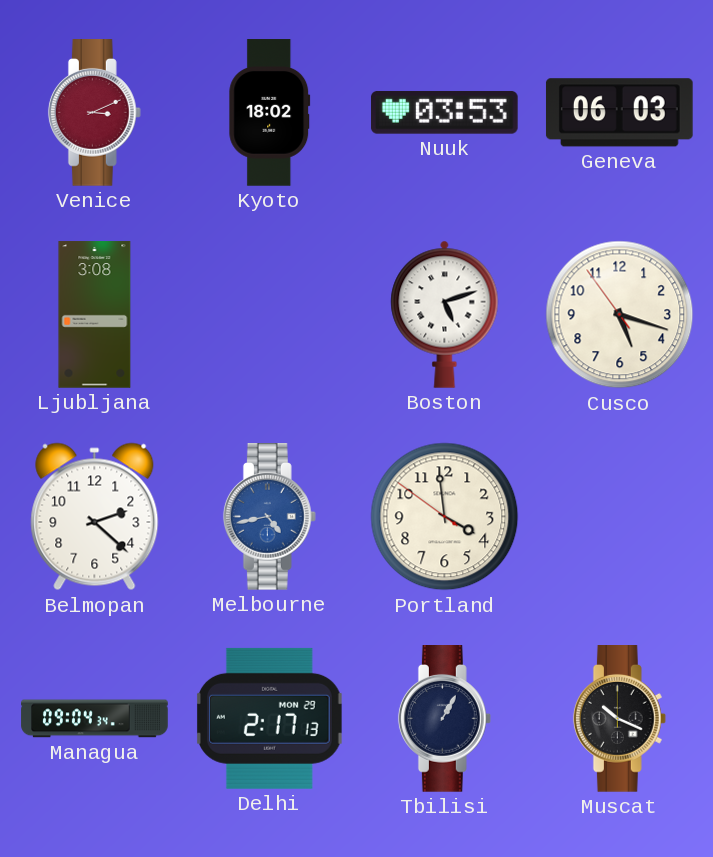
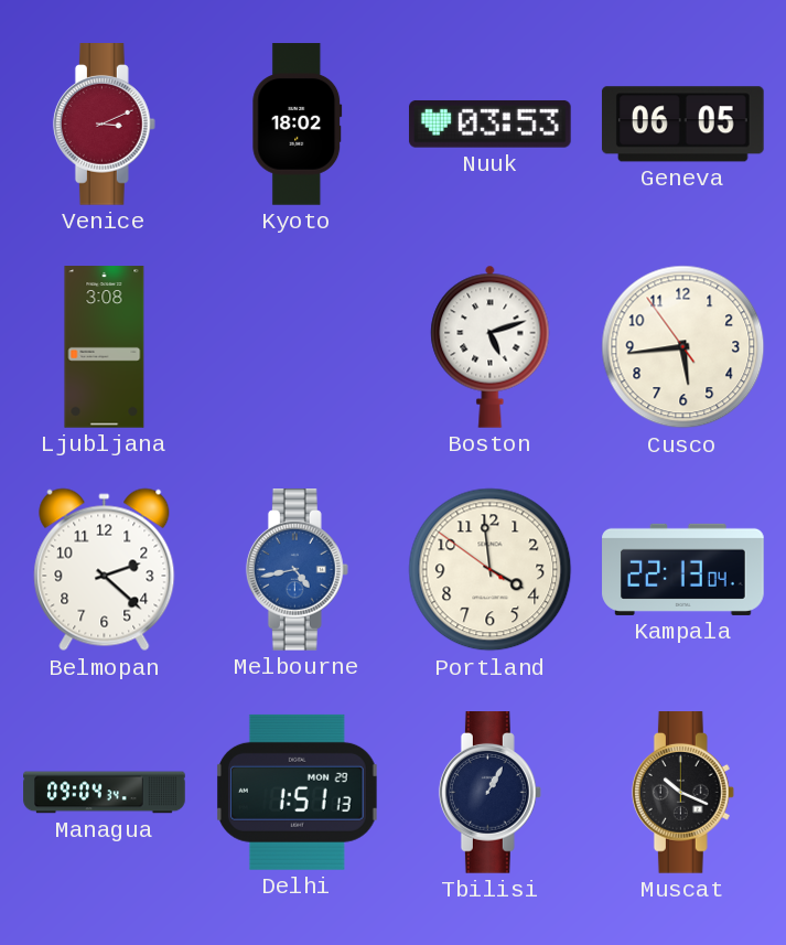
Geneva: 06:03 -> 06:05
Cusco: 5:17 -> 5:43
Kampala: none -> 22:13
Delhi: 2:17 -> 1:51
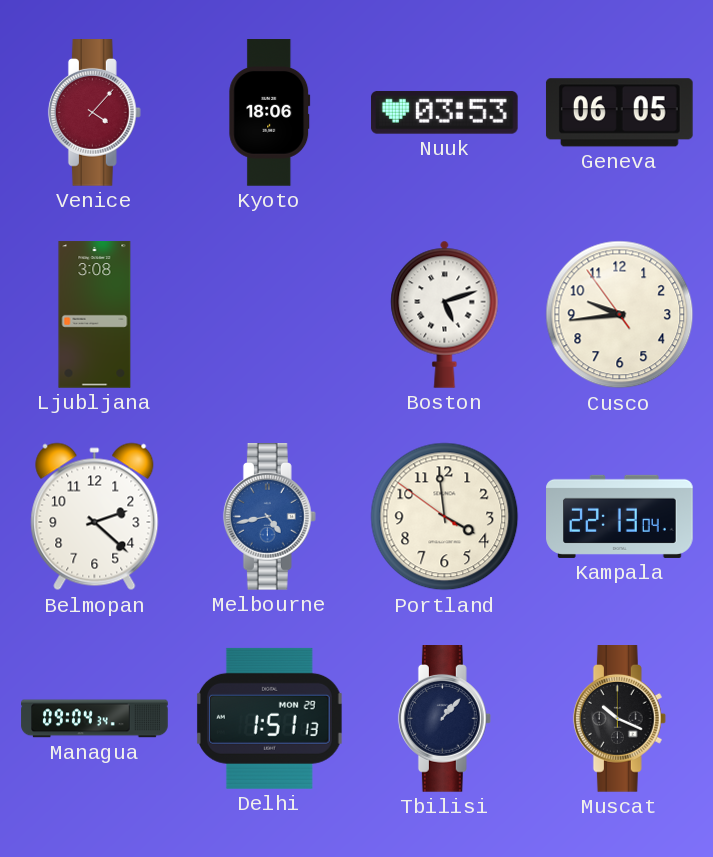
Venice: 3:11 -> 4:07
Kyoto: 18:02 -> 18:06
Cusco: 5:43 -> 9:43
Tbilisi: 1:05 -> 1:07
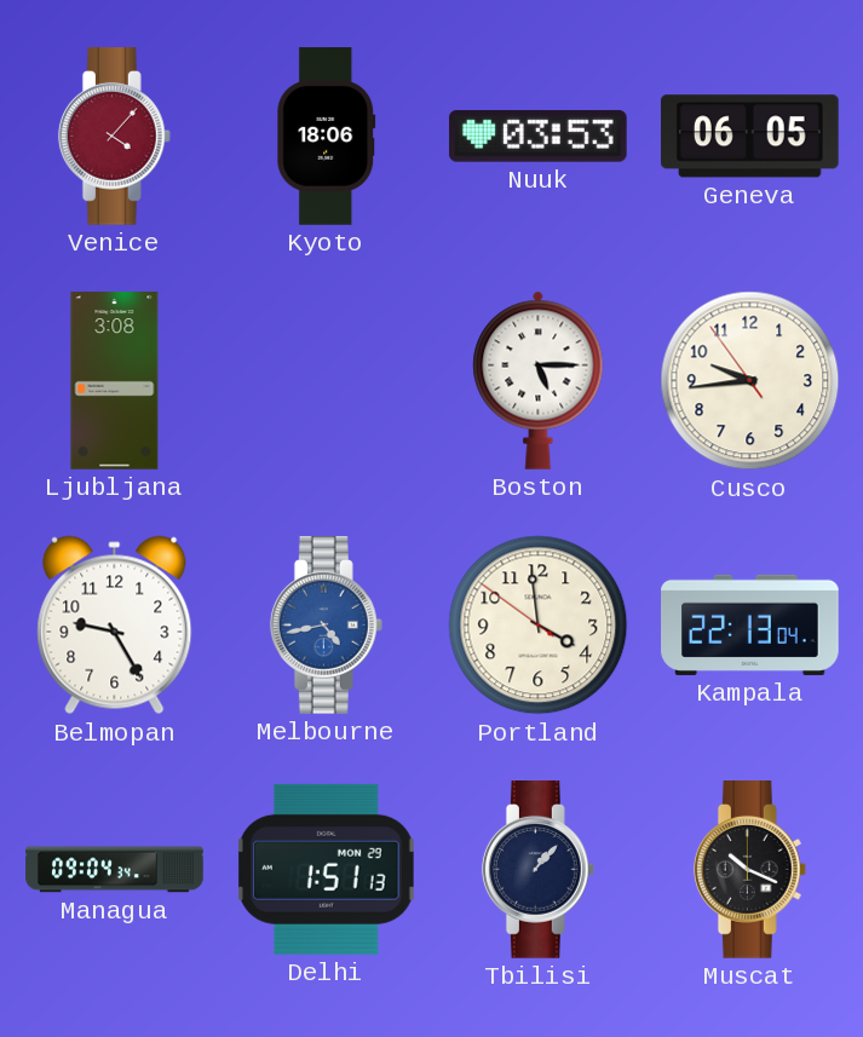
Boston: 5:12 -> 5:15
Belmopan: 2:22 -> 9:25
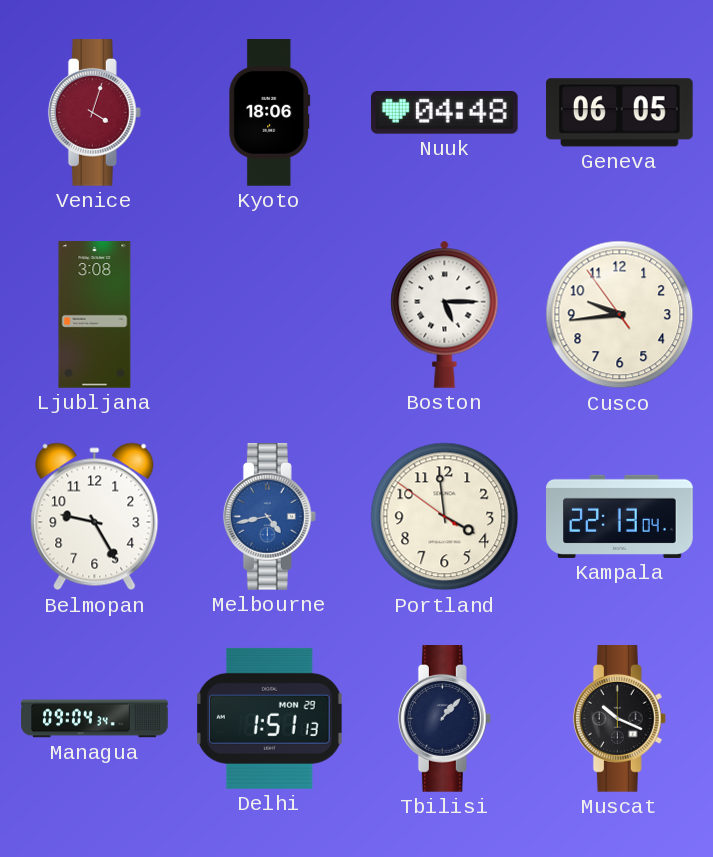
Venice: 4:07 -> 4:03
Nuuk: 03:53 -> 04:48
